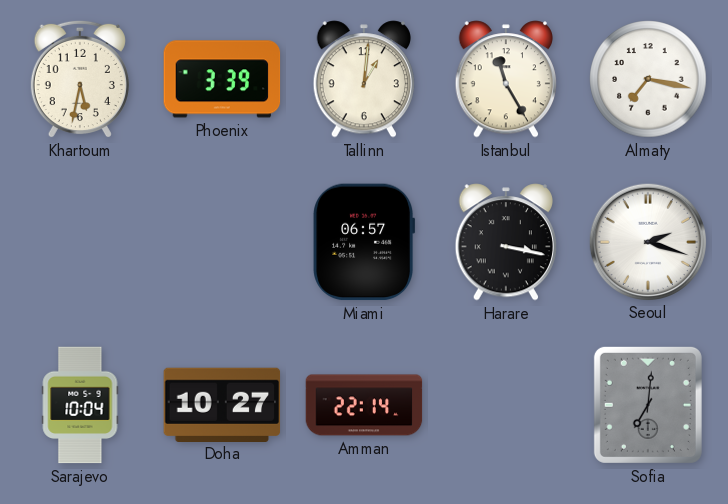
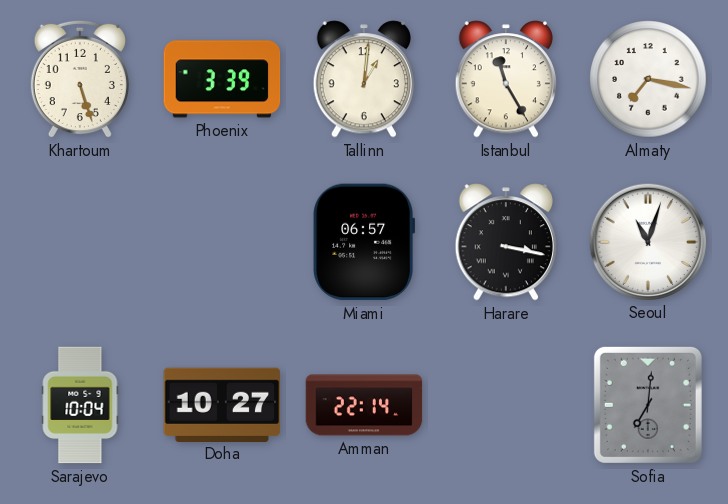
Khartoum: 5:32 -> 5:27
Seoul: 2:18 -> 11:03
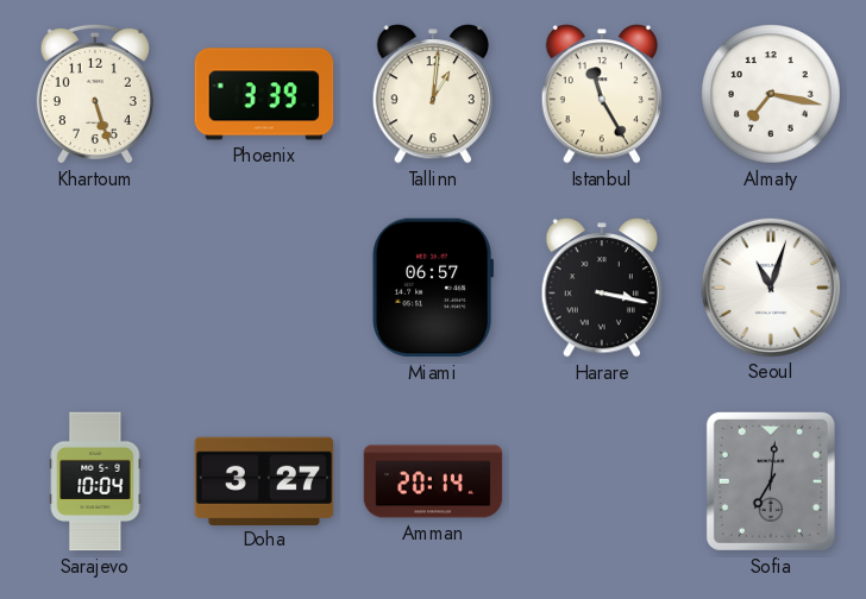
Doha: 10:27 -> 3:27
Amman: 22:14 -> 20:14
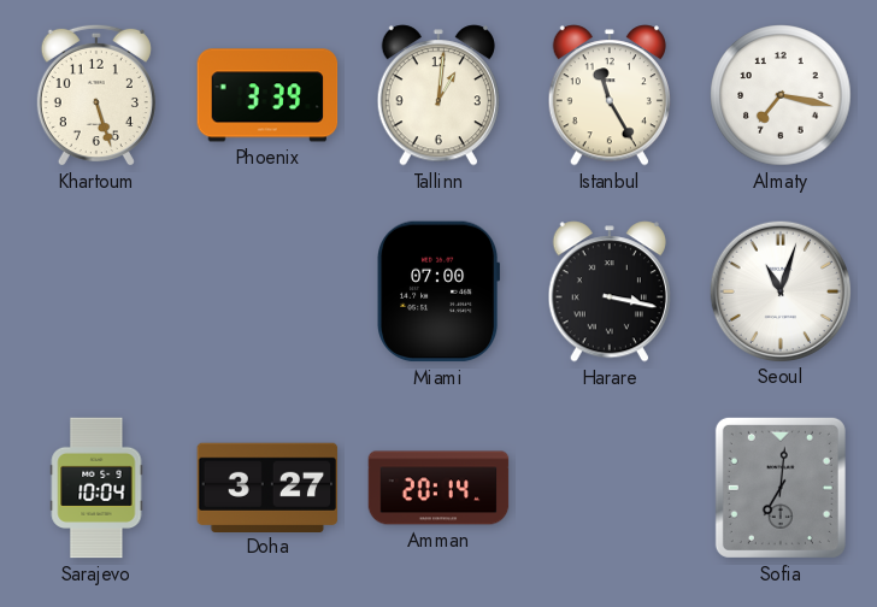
Miami: 06:57 -> 07:00
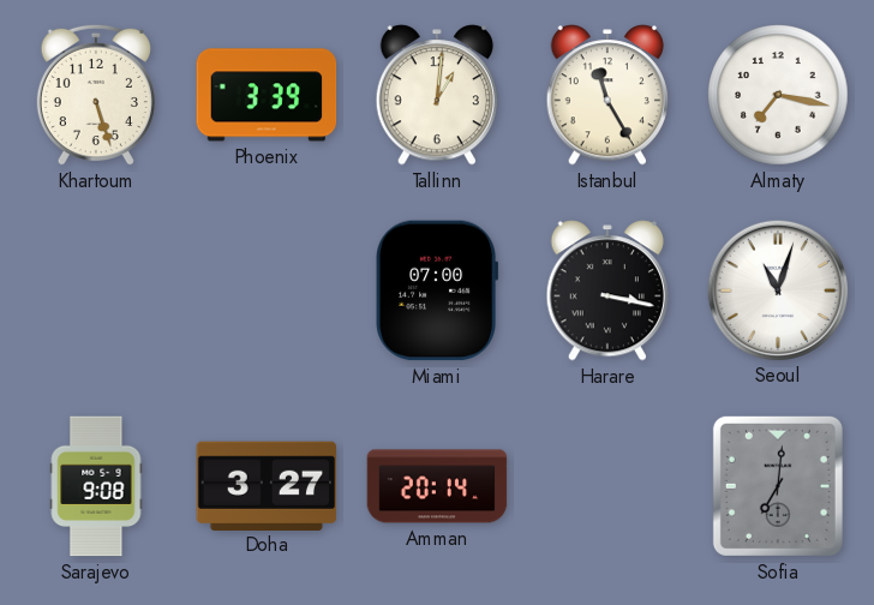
Sarajevo: 10:04 -> 9:08
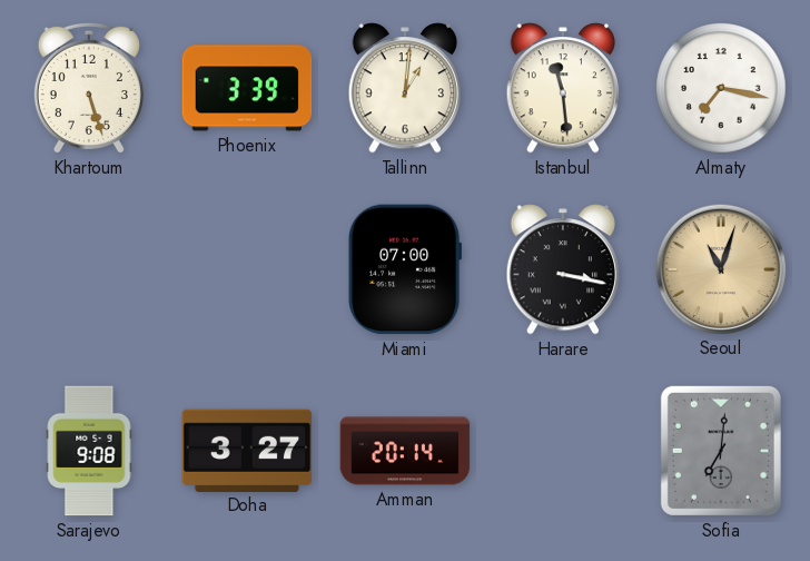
Istanbul: 11:25 -> 11:29
Seoul dial: white -> champagne
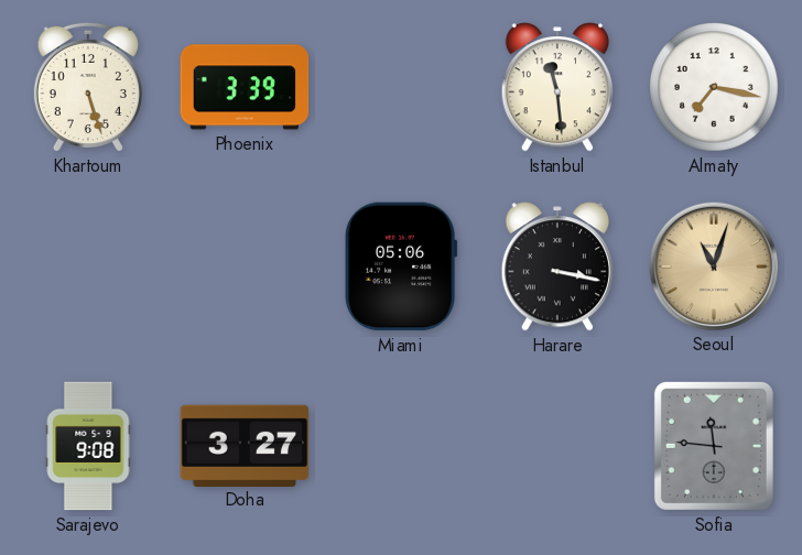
Tallinn: 1:01 -> none
Miami: 07:00 -> 05:06
Amman: 20:14 -> none
Sofia: 7:01 -> 11:46
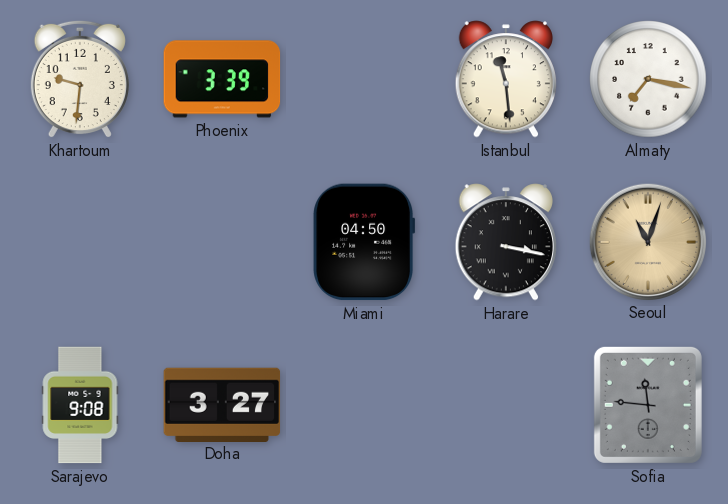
Khartoum: 5:27 -> 9:31
Miami: 05:06 -> 04:50
